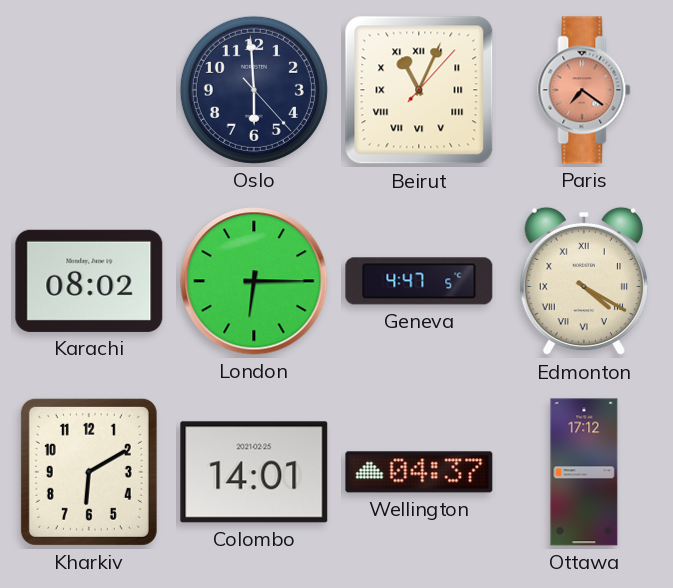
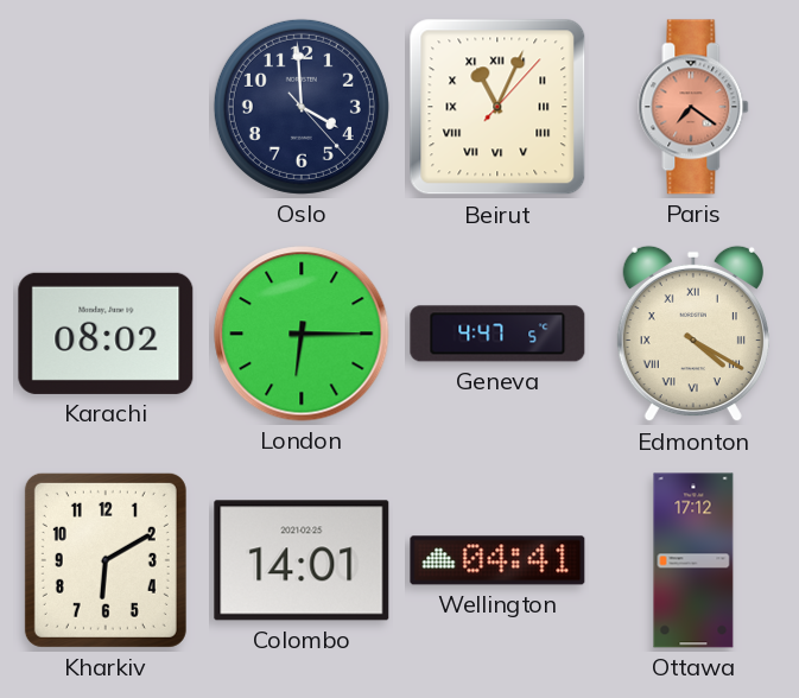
Oslo: 5:59 -> 3:59
Wellington: 04:37 -> 04:41
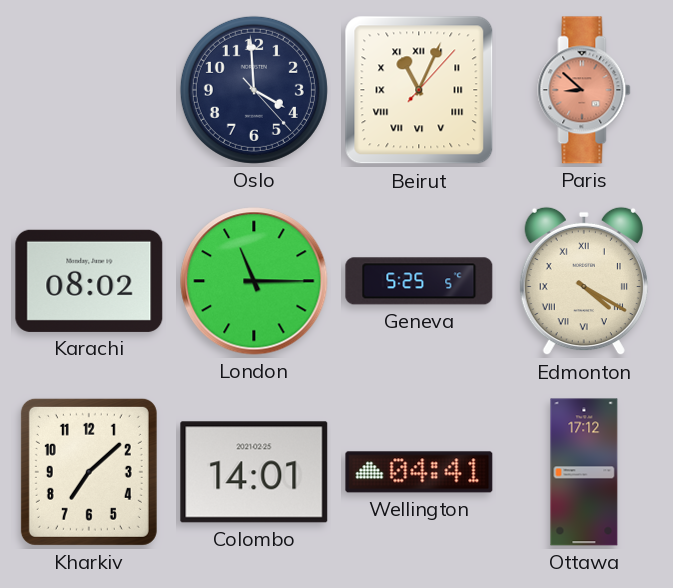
Paris: 7:21 -> 8:52
London: 6:15 -> 11:15
Geneva: 4:47 -> 5:25
Kharkiv: 6:10 -> 7:08
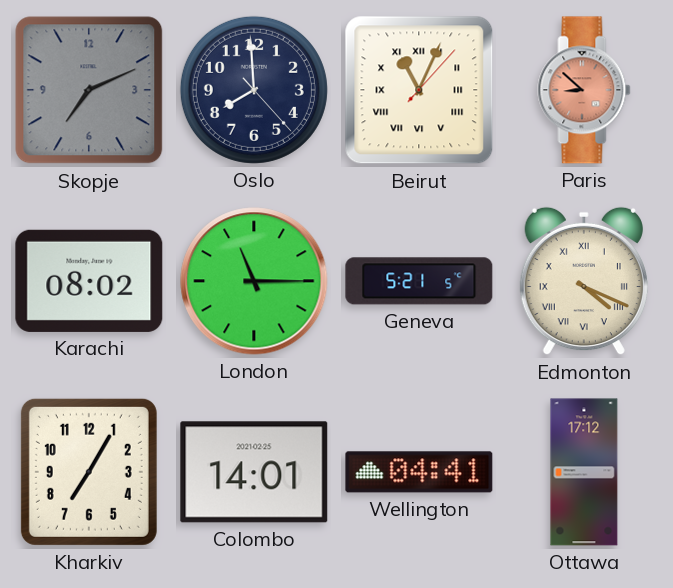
Skopje: none -> 7:11
Oslo: 3:59 -> 7:59
Geneva: 5:25 -> 5:21
Edmonton: 4:20 -> 4:19
Kharkiv: 7:08 -> 7:05
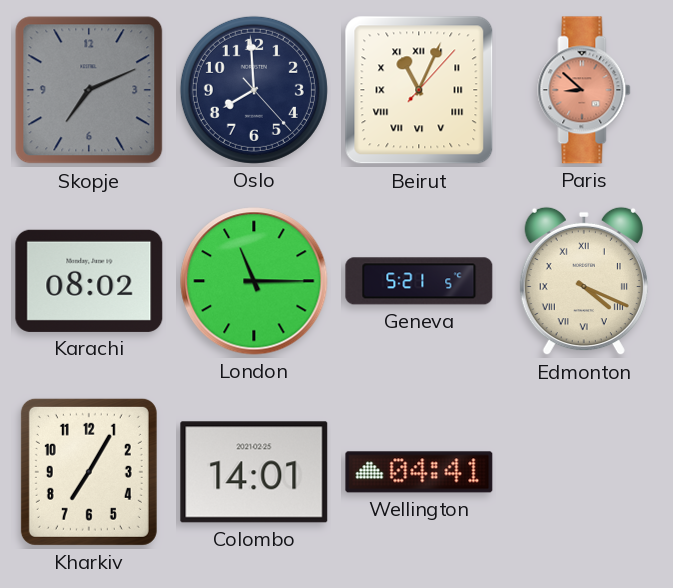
Ottawa: 17:12 -> none
